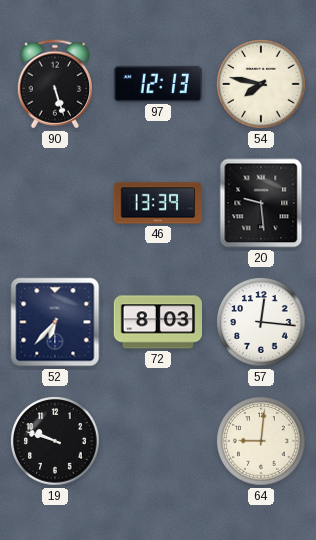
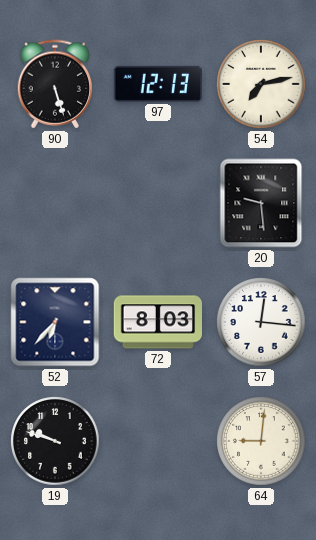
54: 7:47 -> 7:13
46: 13:39 -> none
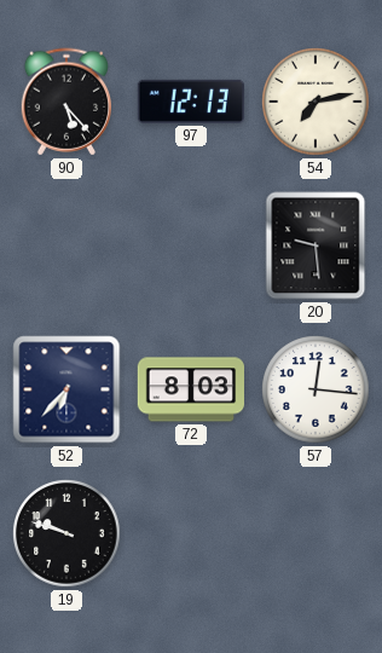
90: 5:27 -> 5:23
64: 9:01 -> none
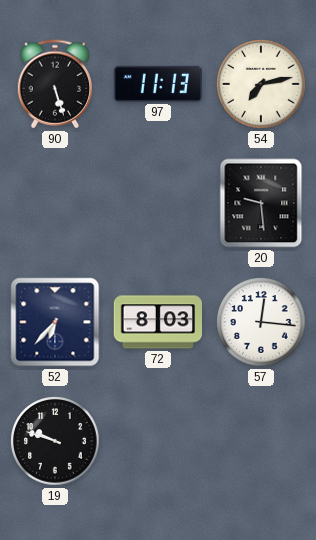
90: 5:23 -> 5:27
97: 12:13 -> 11:13
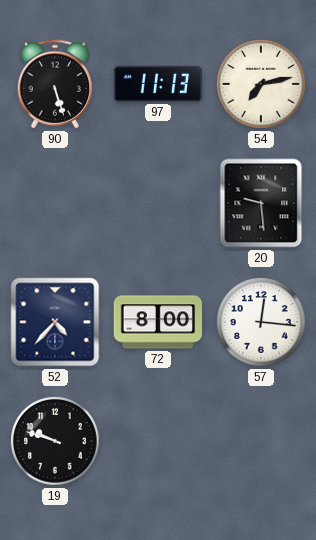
52: 6:37 -> 4:37
72: 8:03 -> 8:00
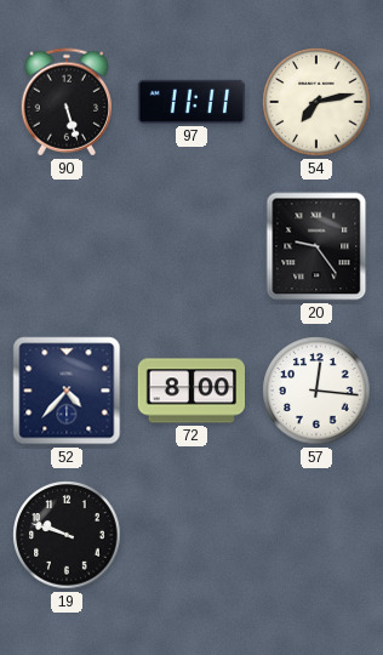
97: 11:13 -> 11:11
20: 9:29 -> 9:24
